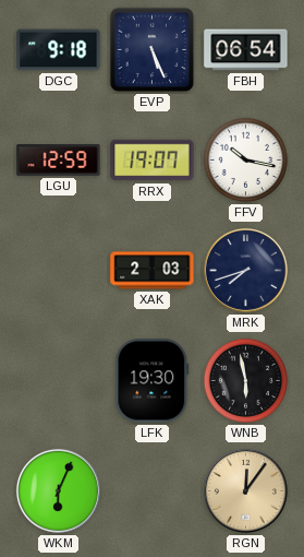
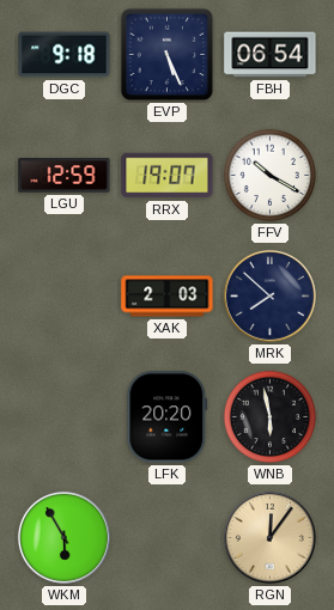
FFV: 10:17 -> 10:20
MRK: 7:42 -> 7:52
LFK: 19:30 -> 20:20
WKM: 6:04 -> 5:55
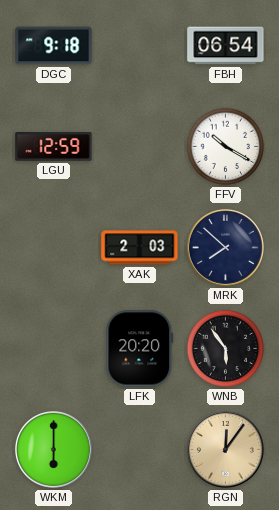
EVP: 5:26 -> none
RRX: 19:07 -> none
WNB: 5:58 -> 5:54
WKM: 5:55 -> 6:00
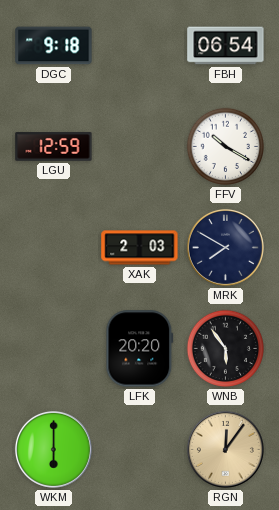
MRK: 7:52 -> 7:50
